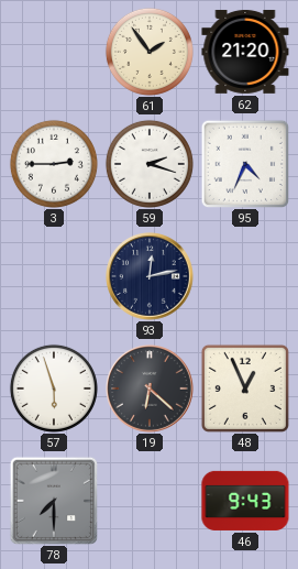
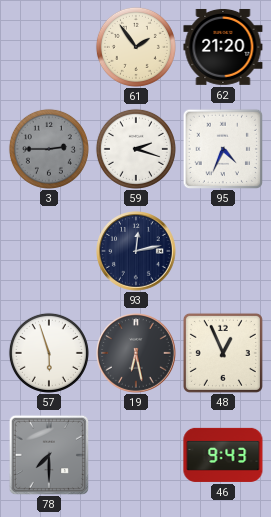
3 dial: white -> grey
19: 6:22 -> 6:28
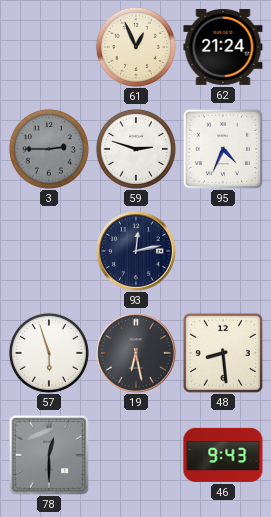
61: 1:54 -> 12:56
62: 21:20 -> 21:24
59: 2:18 -> 2:48
48: 12:56 -> 8:29
78: 7:30 -> 12:30
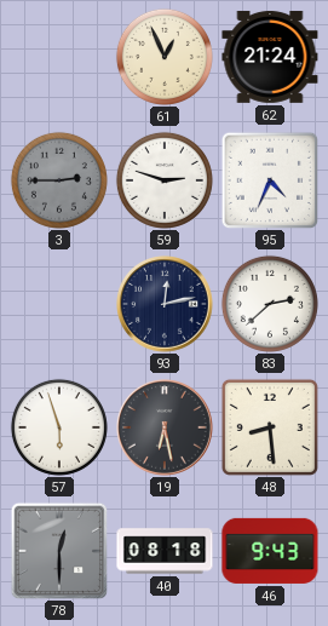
83: none -> 2:38
40: none -> 08:18
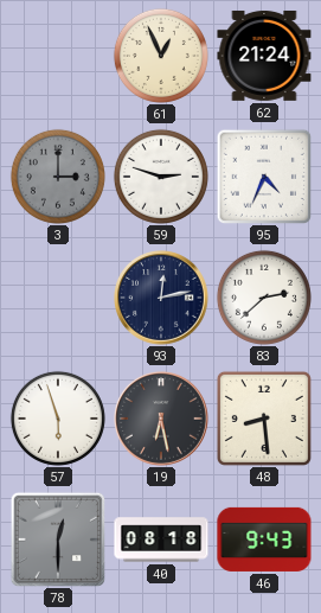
3: 2:45 -> 3:00
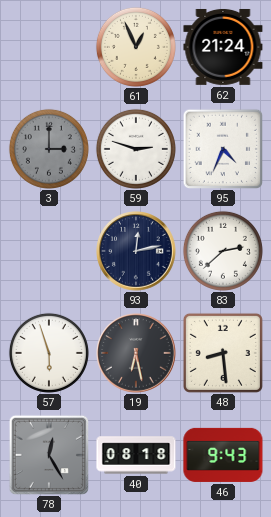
78: 12:30 -> 12:25
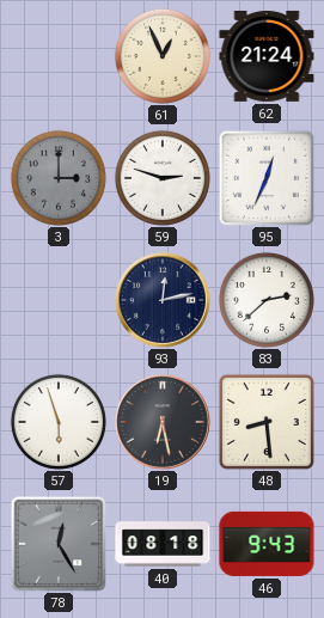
95: 4:34 -> 12:34
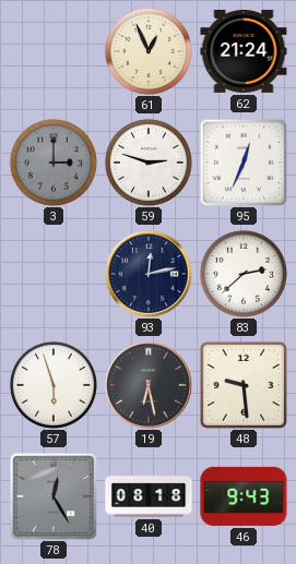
48: 8:29 -> 9:29
